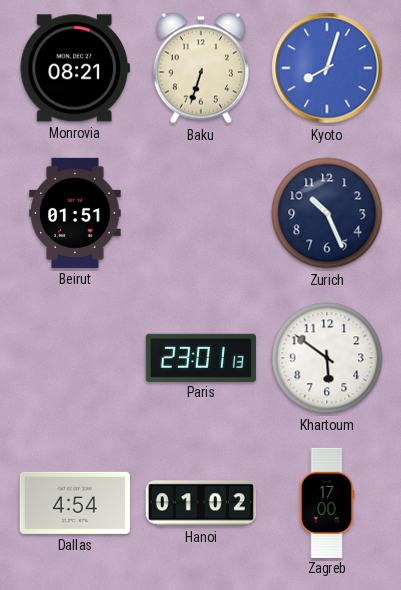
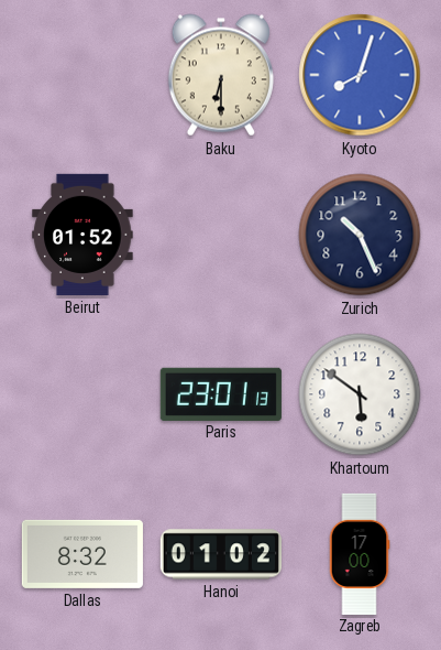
Monrovia: 08:21 -> none
Baku: 6:33 -> 6:30
Beirut: 01:51 -> 01:52
Dallas: 4:54 -> 8:32
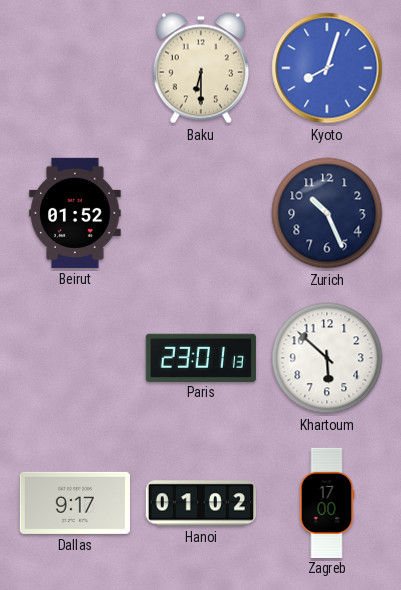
Khartoum: 5:51 -> 5:52
Dallas: 8:32 -> 9:17
